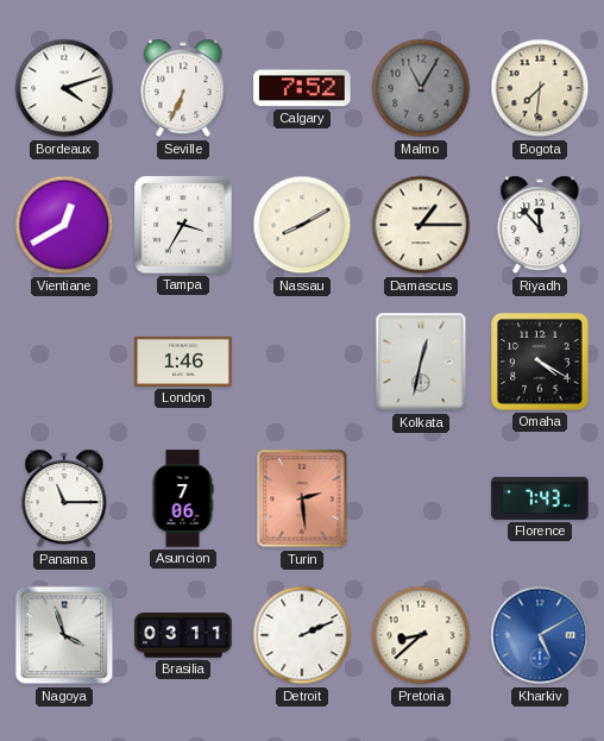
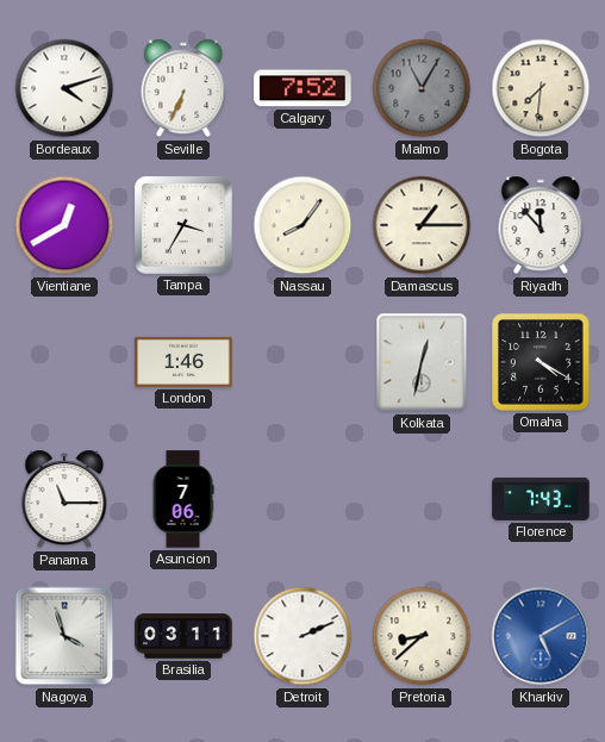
Nassau: 8:10 -> 8:06
Turin: 2:29 -> none
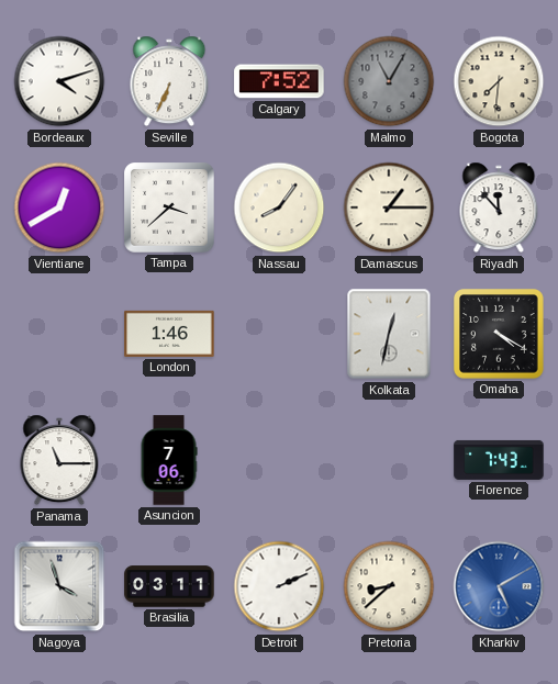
Tampa: 3:35 -> 3:38
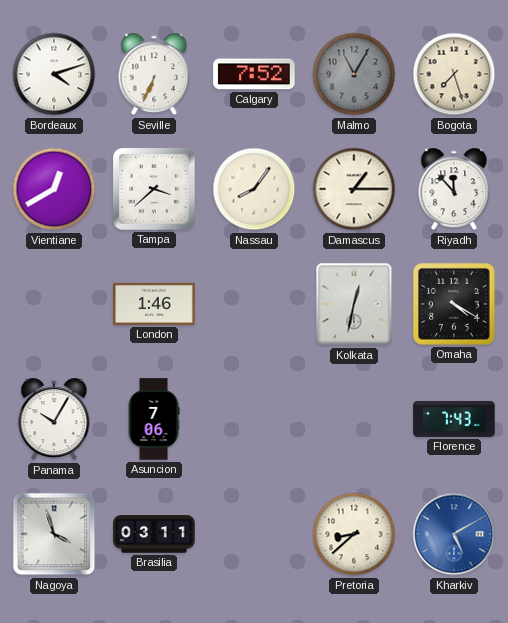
Bogota: 7:31 -> 7:27
Panama: 11:15 -> 10:05
Detroit: 2:11 -> none
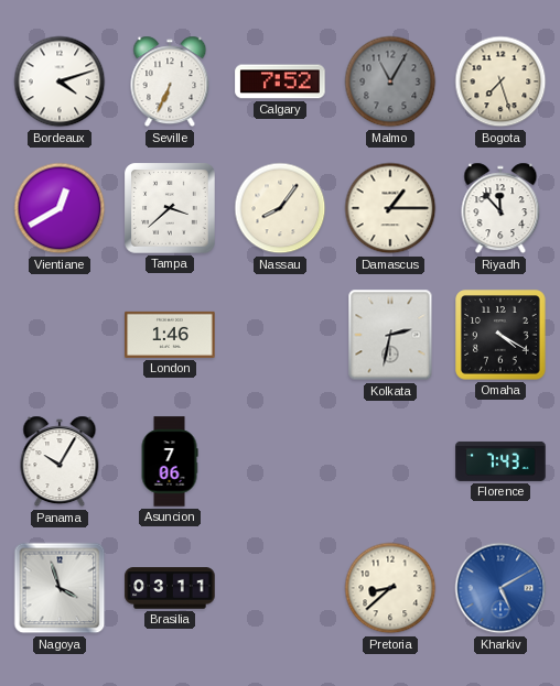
Kolkata: 12:32 -> 2:32
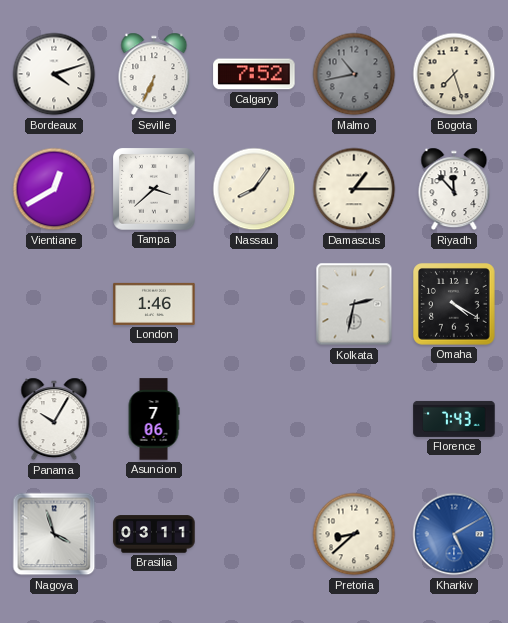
Malmo: 11:05 -> 10:43
